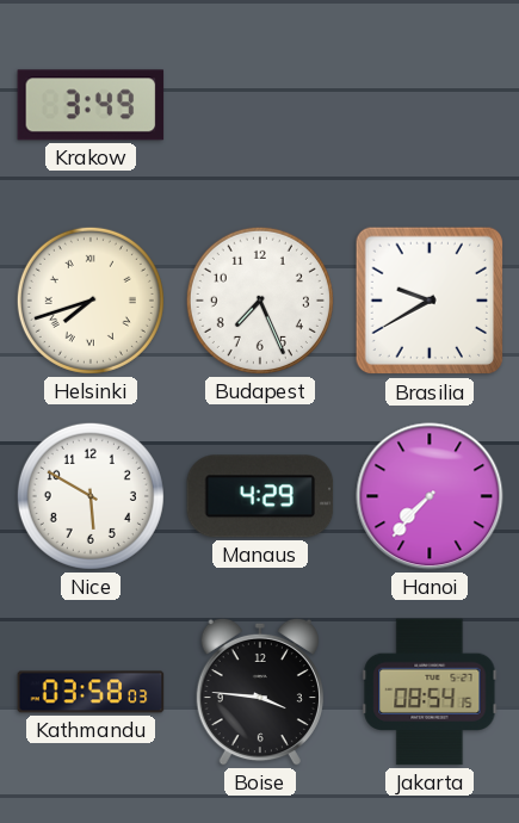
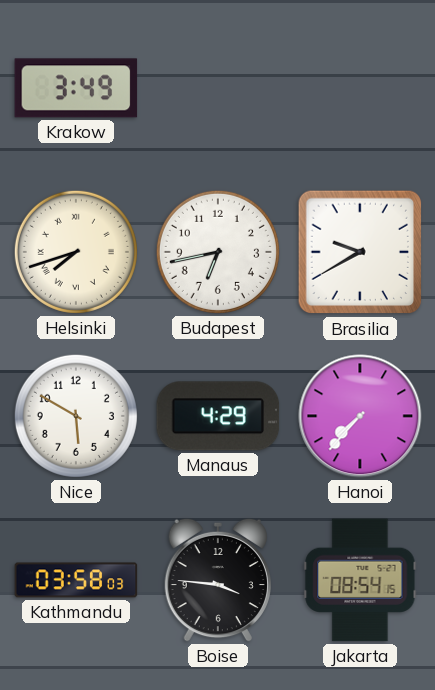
Budapest: 7:26 -> 6:43
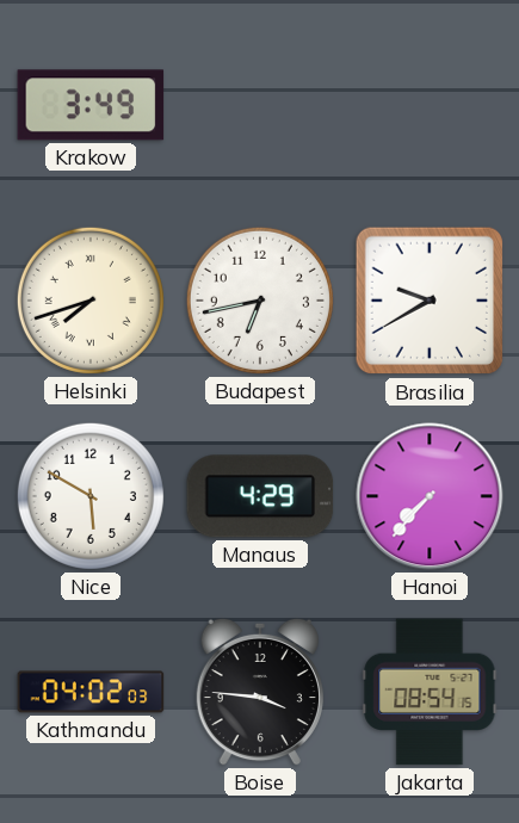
Kathmandu: 03:58 -> 04:02
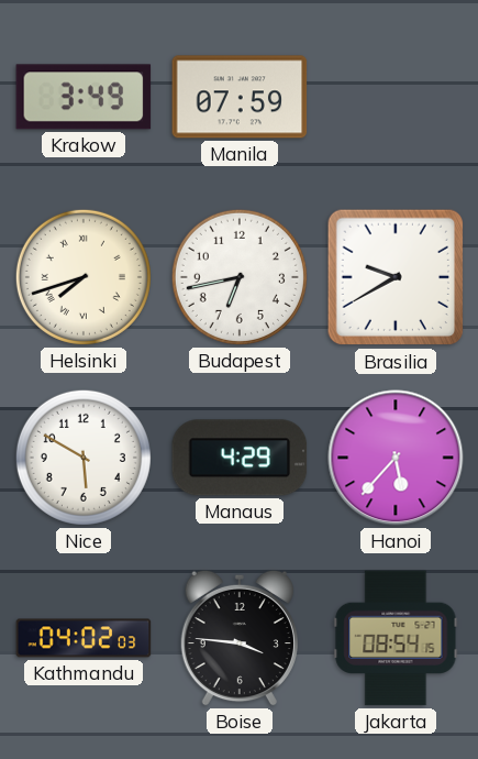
Manila: none -> 07:59
Hanoi: 7:37 -> 5:37
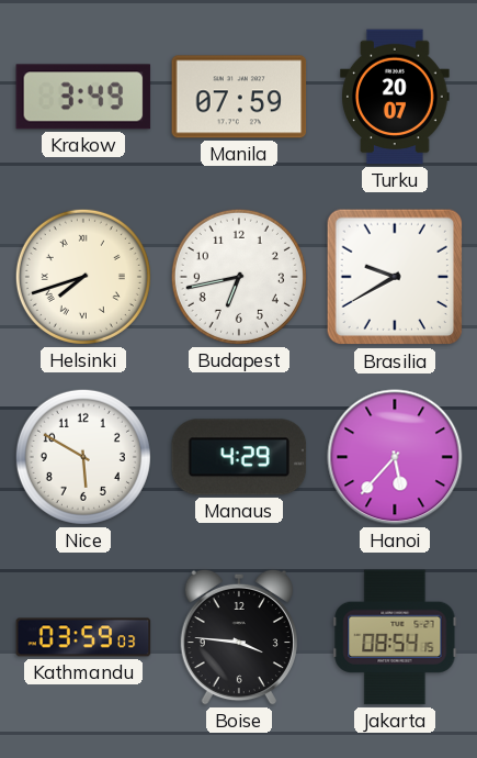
Turku: none -> 20:07
Kathmandu: 04:02 -> 03:59
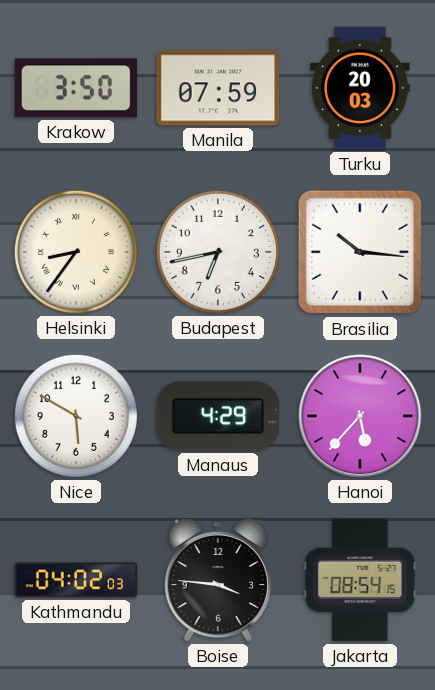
Krakow: 3:49 -> 3:50
Turku: 20:07 -> 20:03
Helsinki: 7:42 -> 8:36
Brasilia: 9:40 -> 10:16
Kathmandu: 03:59 -> 04:02
